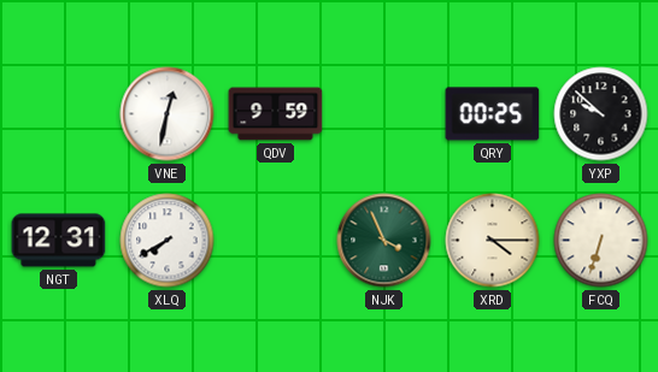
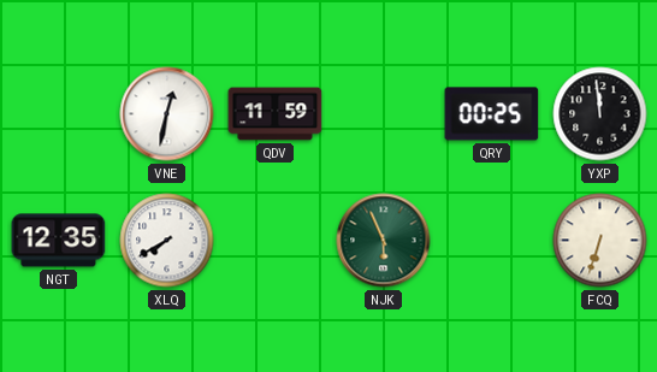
QDV: 9:59 -> 11:59
YXP: 9:52 -> 11:59
NGT: 12:31 -> 12:35
NJK: 3:56 -> 5:56
XRD: 4:15 -> none
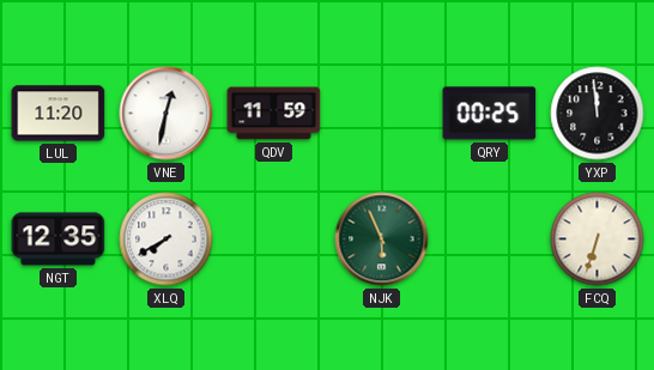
LUL: none -> 11:20
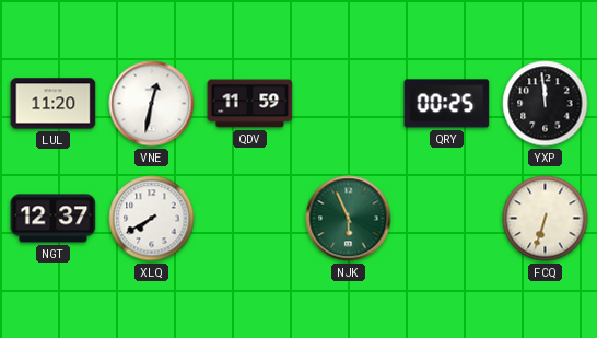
NGT: 12:35 -> 12:37
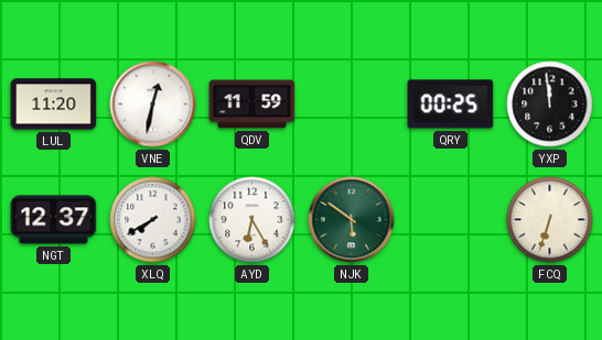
AYD: none -> 6:25
NJK: 5:56 -> 5:51
